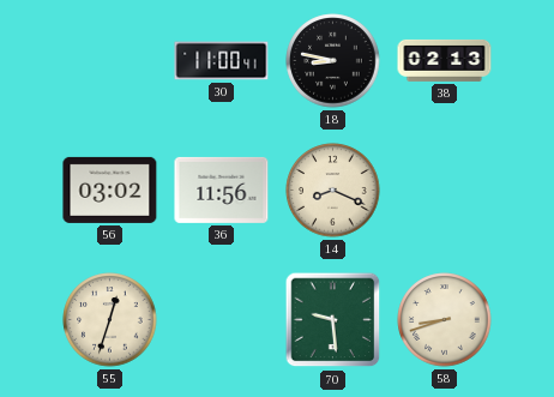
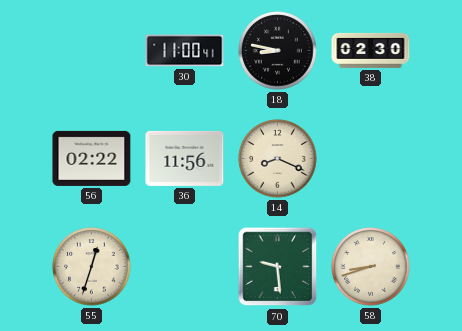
38: 02:13 -> 02:30
56: 03:02 -> 02:22
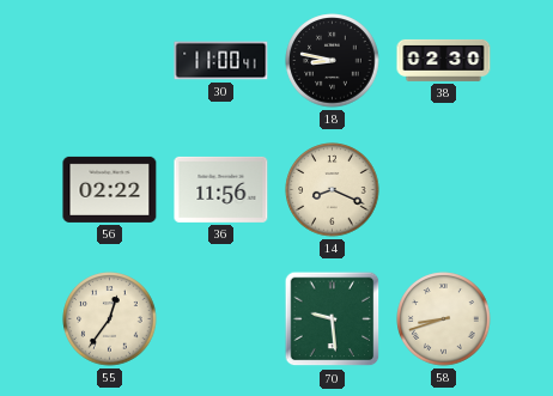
55: 12:33 -> 12:36
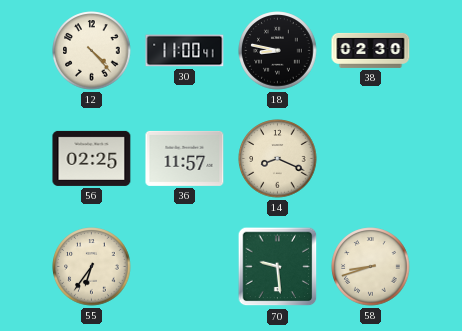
12: none -> 4:23
56: 02:22 -> 02:25
36: 11:56 -> 11:57
55: 12:36 -> 6:36
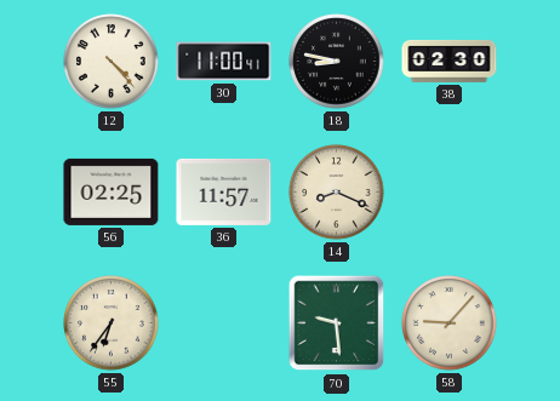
58: 8:42 -> 9:07
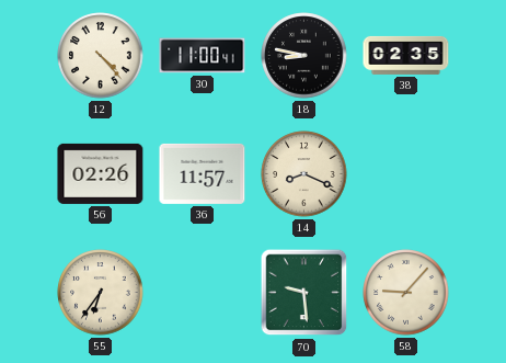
38: 02:30 -> 02:35
56: 02:25 -> 02:26
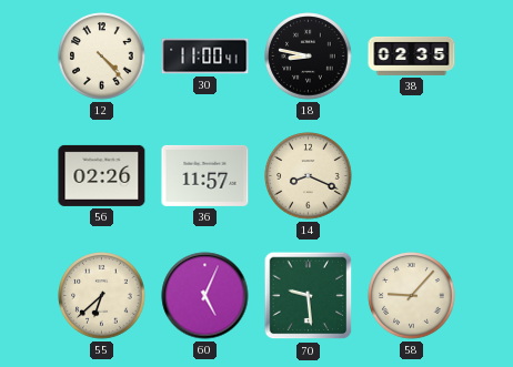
55: 6:36 -> 6:38
60: none -> 5:04
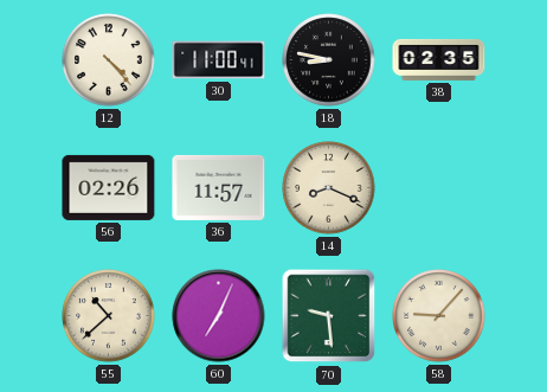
55: 6:38 -> 10:38
60: 5:04 -> 7:04
